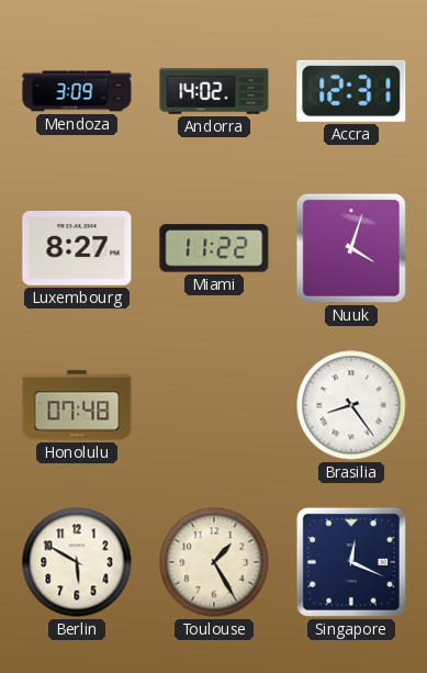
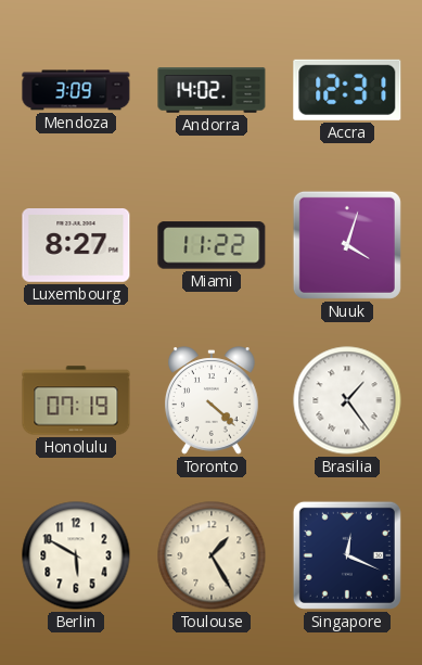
Honolulu: 07:48 -> 07:19
Toronto: none -> 4:22
Brasilia: 8:24 -> 1:24
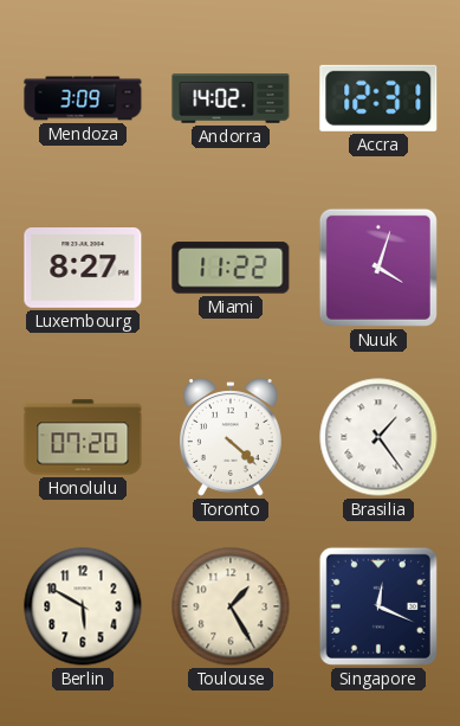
Honolulu: 07:19 -> 07:20
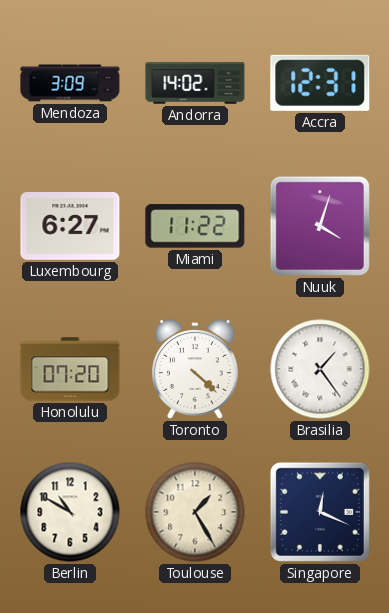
Luxembourg: 8:27 -> 6:27
Berlin: 5:50 -> 10:50
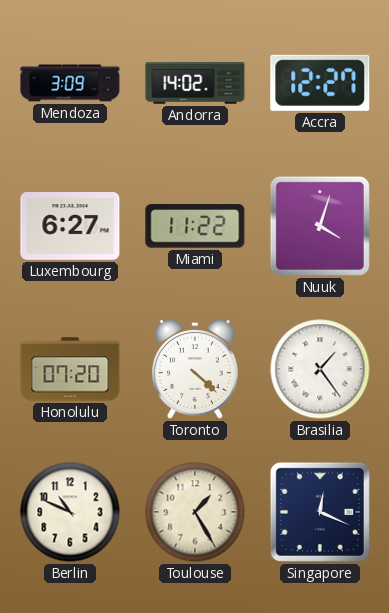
Accra: 12:31 -> 12:27
Berlin: 10:50 -> 10:49
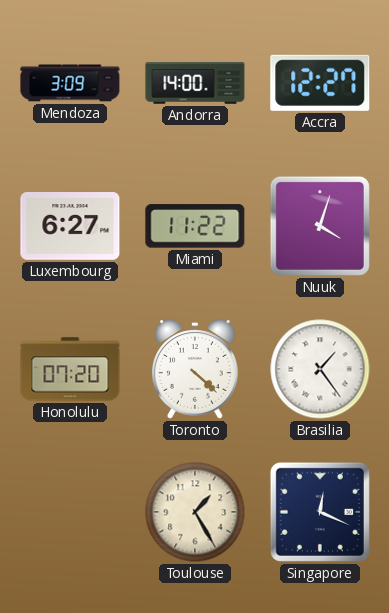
Andorra: 14:02 -> 14:00
Berlin: 10:49 -> none
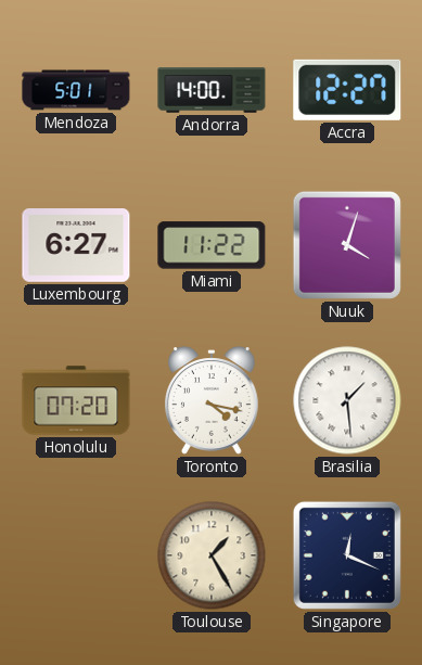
Mendoza: 3:09 -> 5:01
Toronto: 4:22 -> 4:17
Brasilia: 1:24 -> 1:29
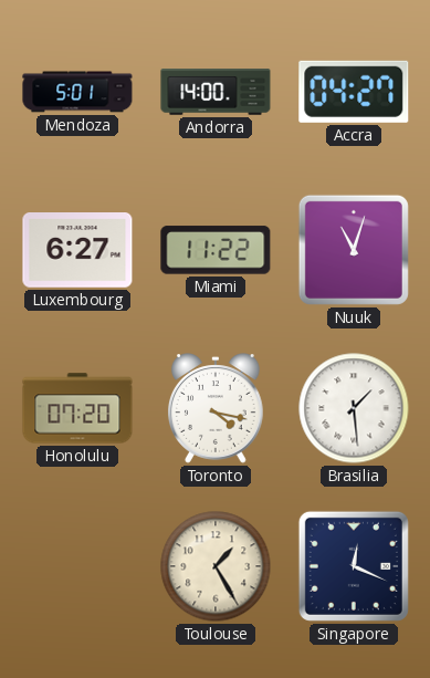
Accra: 12:27 -> 04:27
Nuuk: 4:03 -> 11:03
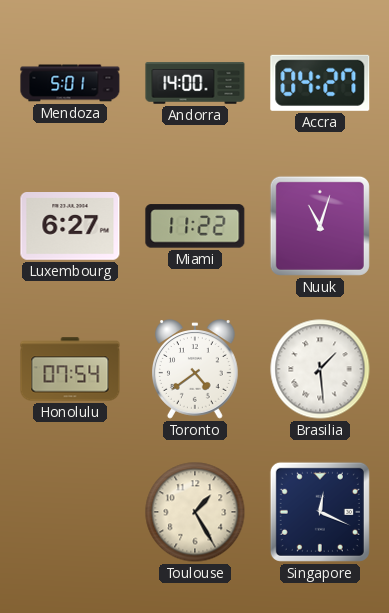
Honolulu: 07:20 -> 07:54
Toronto: 4:17 -> 4:39
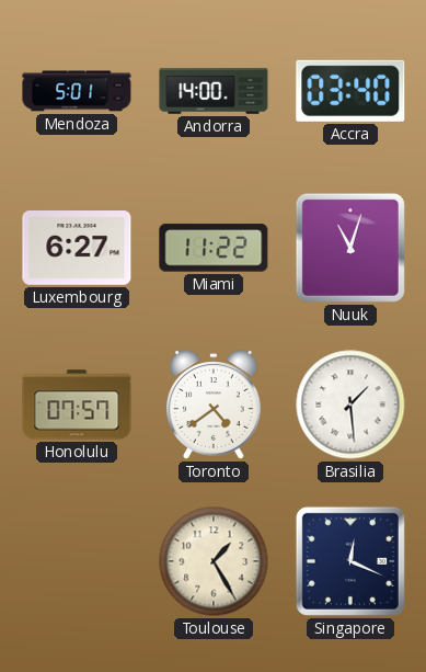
Accra: 04:27 -> 03:40
Honolulu: 07:54 -> 07:57
